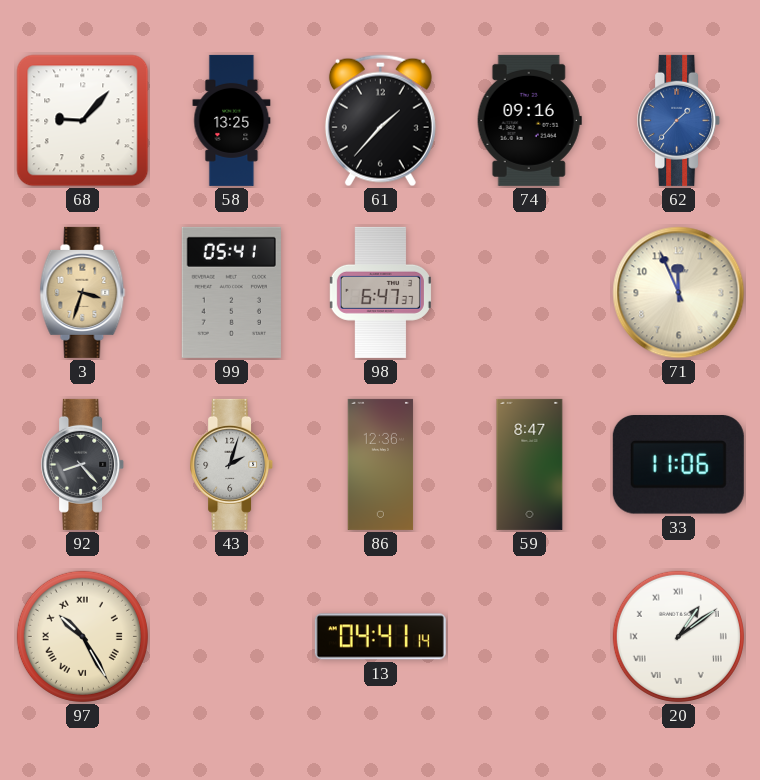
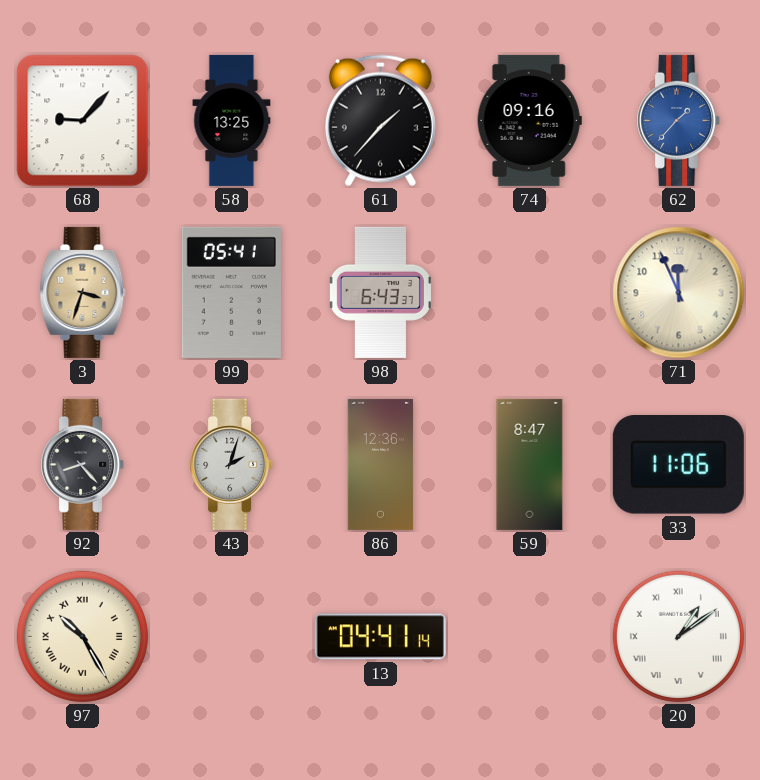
98: 6:47 -> 6:43
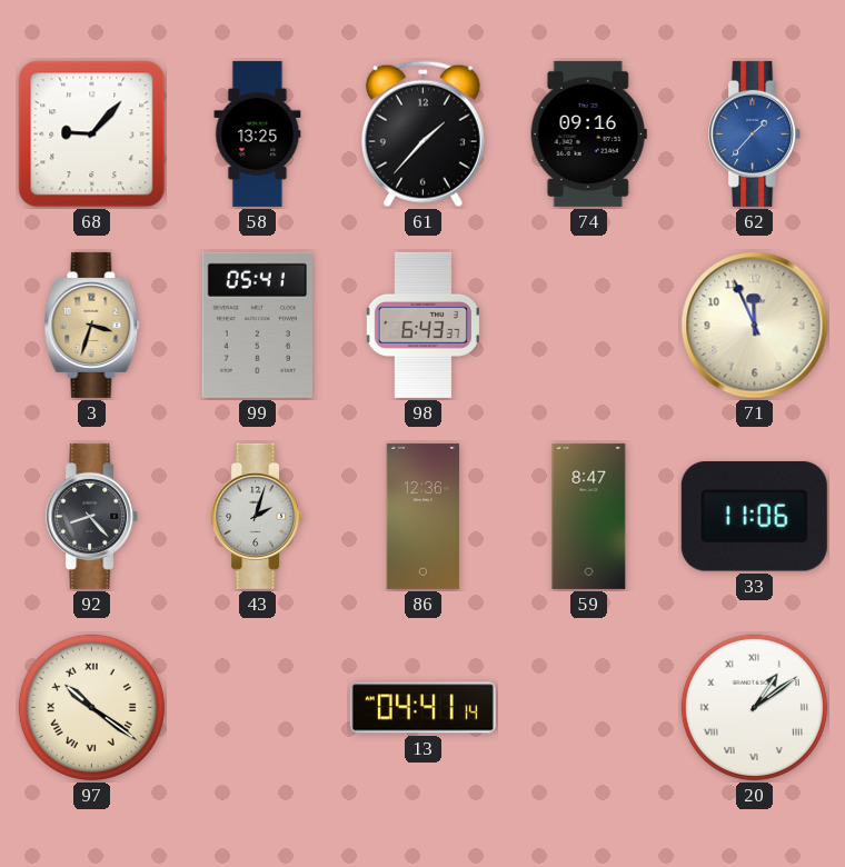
97: 10:25 -> 10:21
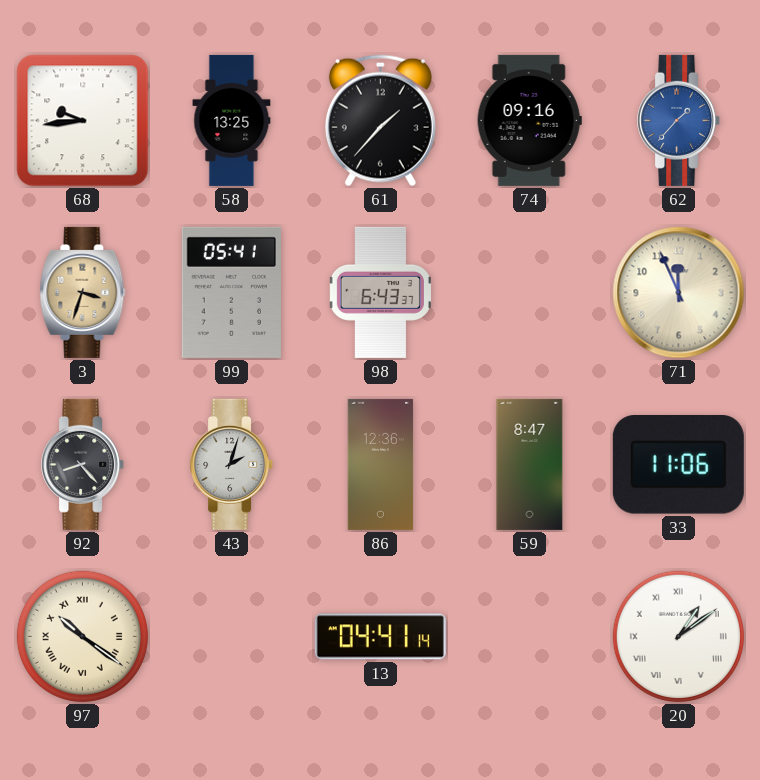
68: 9:07 -> 9:44
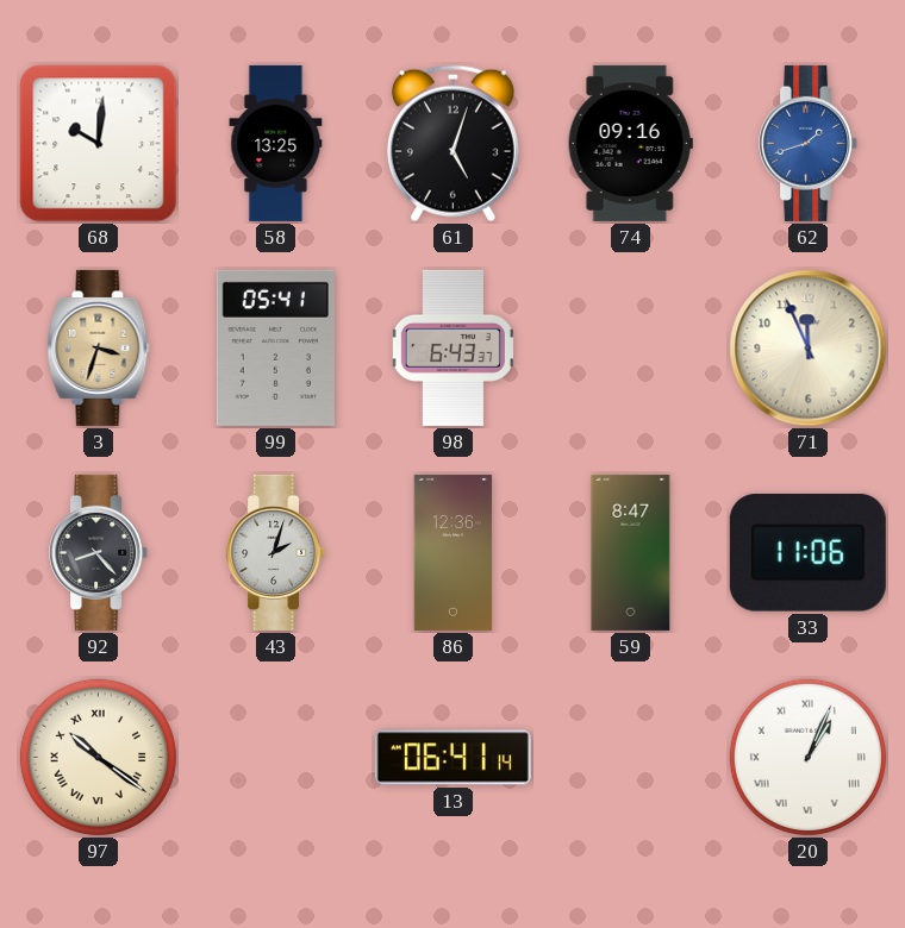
68: 9:44 -> 10:01
61: 1:37 -> 5:03
62: 1:37 -> 1:42
13: 04:41 -> 06:41
20: 1:09 -> 1:04
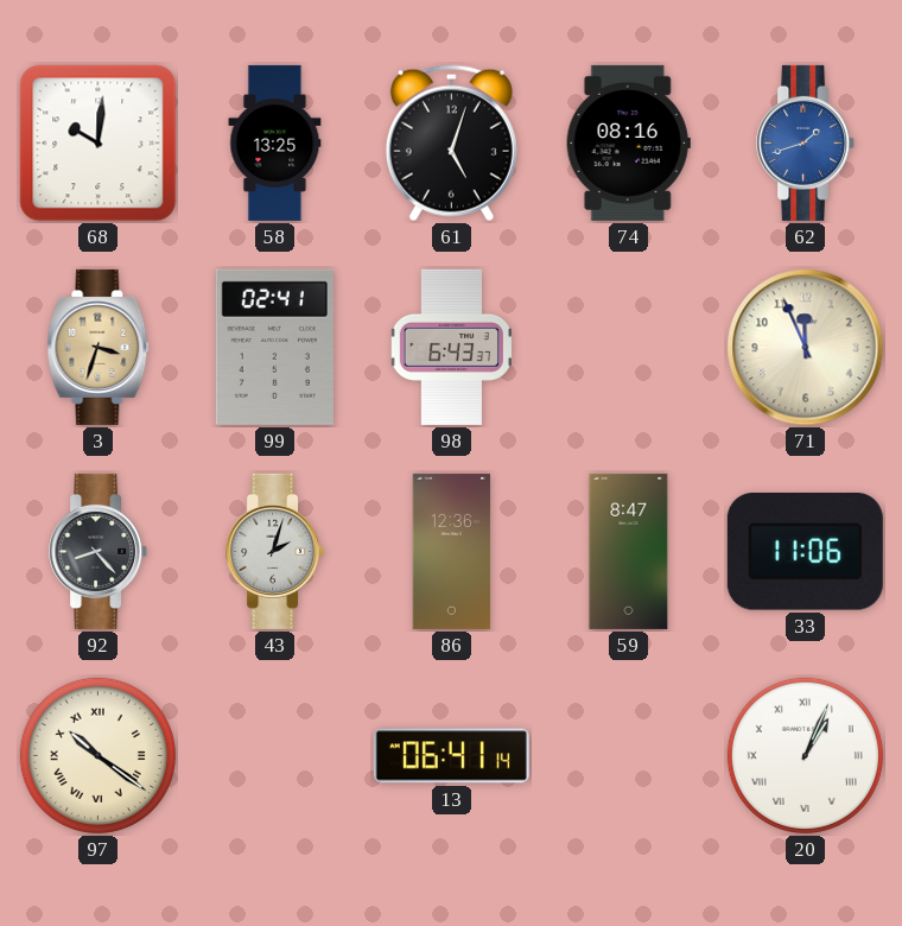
74: 09:16 -> 08:16
99: 05:41 -> 02:41
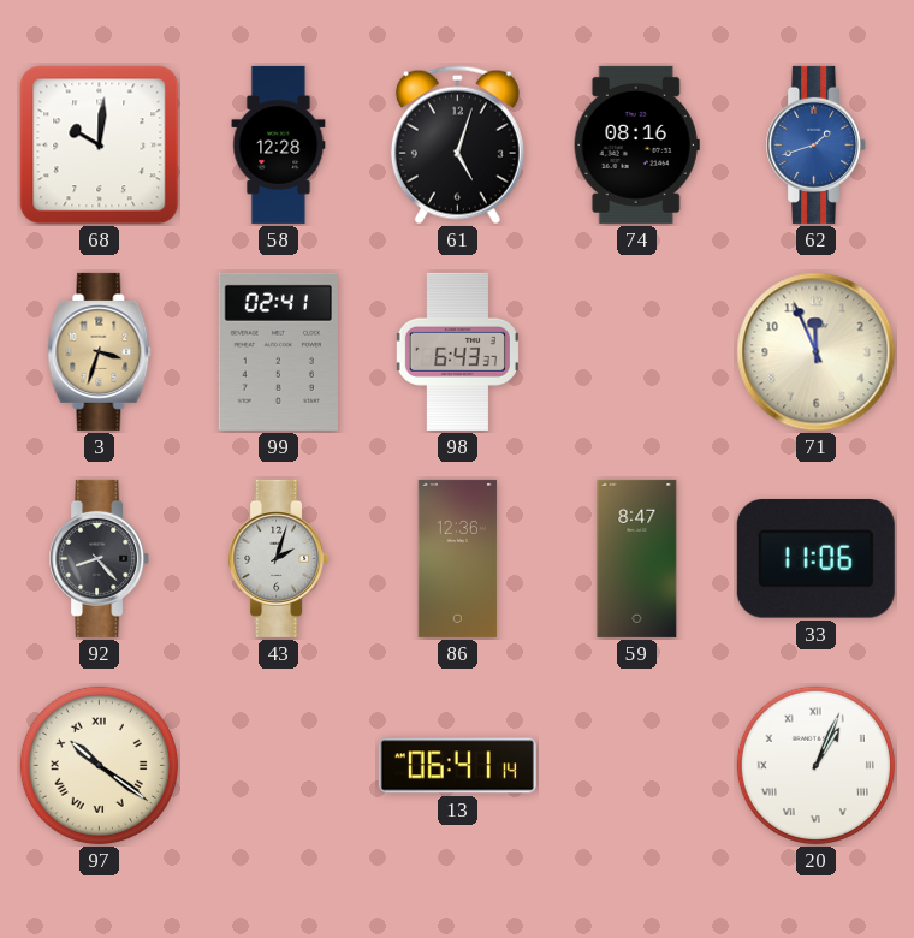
58: 13:25 -> 12:28
